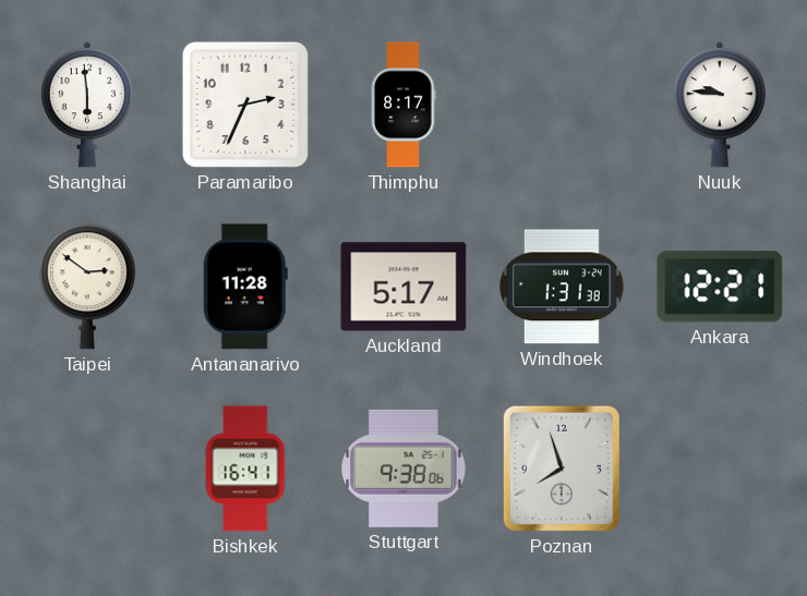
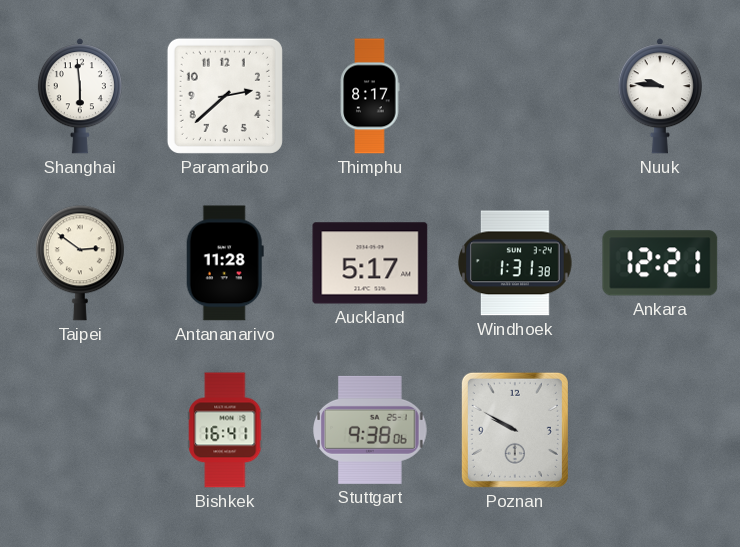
Paramaribo: 2:34 -> 2:38
Poznan: 7:57 -> 9:50
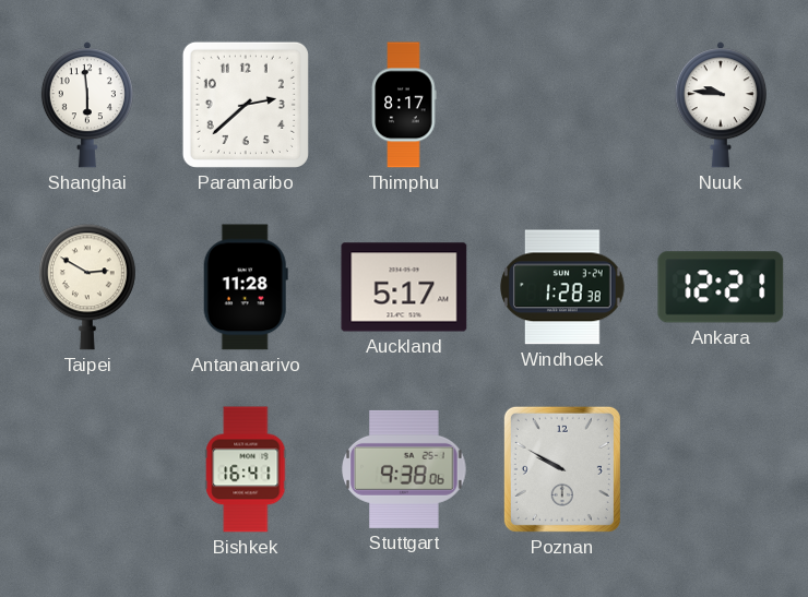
Taipei: 2:51 -> 2:50
Windhoek: 1:31 -> 1:28
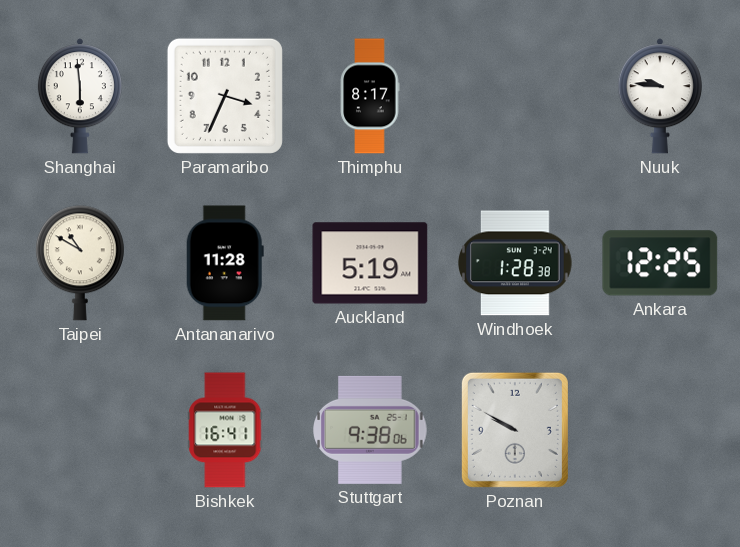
Paramaribo: 2:38 -> 3:34
Taipei: 2:50 -> 10:50
Auckland: 5:17 -> 5:19
Ankara: 12:21 -> 12:25
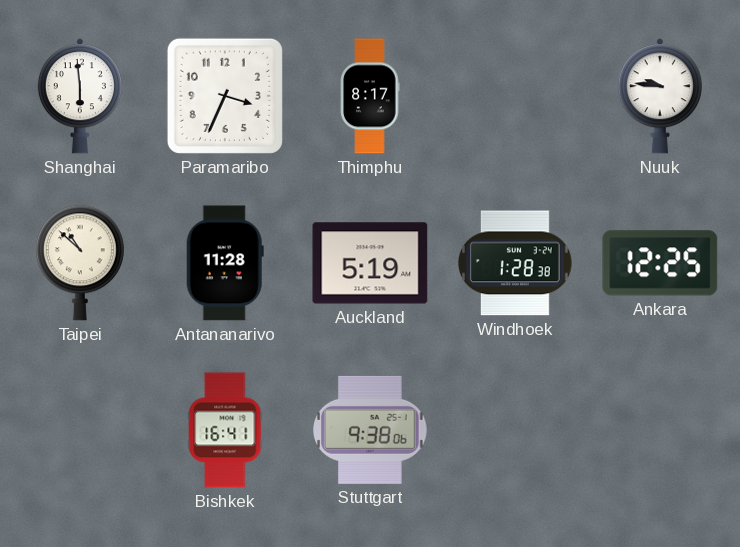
Taipei: 10:50 -> 10:52
Poznan: 9:50 -> none
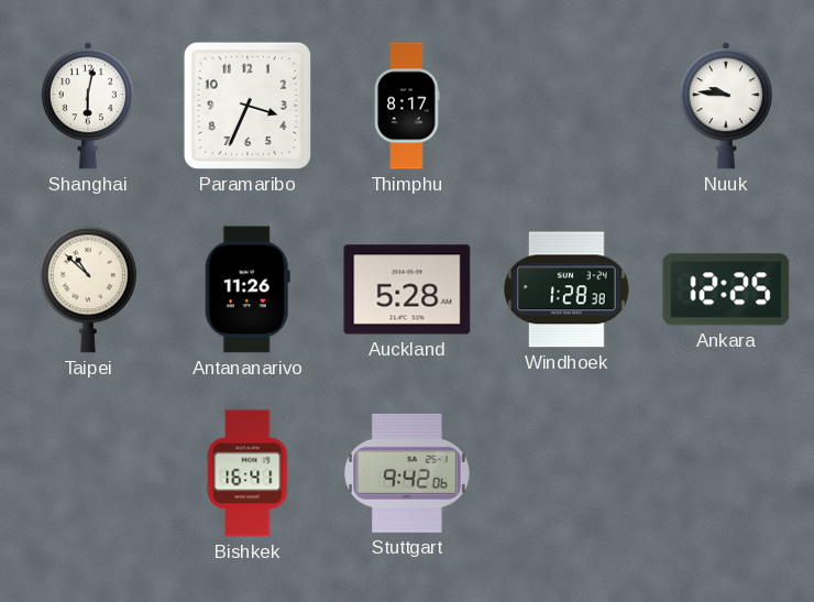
Shanghai: 5:59 -> 6:02
Antananarivo: 11:28 -> 11:26
Auckland: 5:19 -> 5:28
Stuttgart: 9:38 -> 9:42
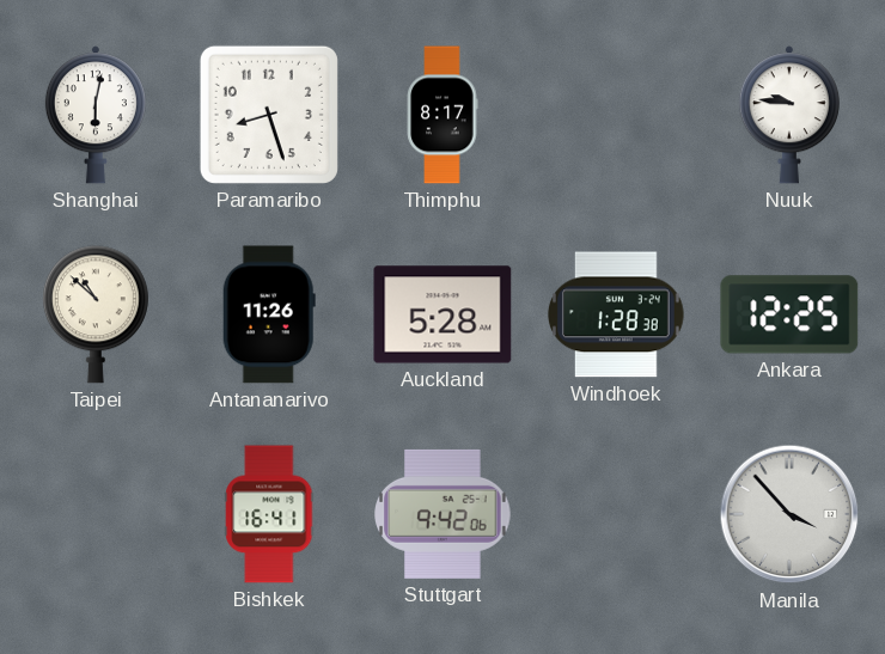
Paramaribo: 3:34 -> 8:27
Manila: none -> 3:53
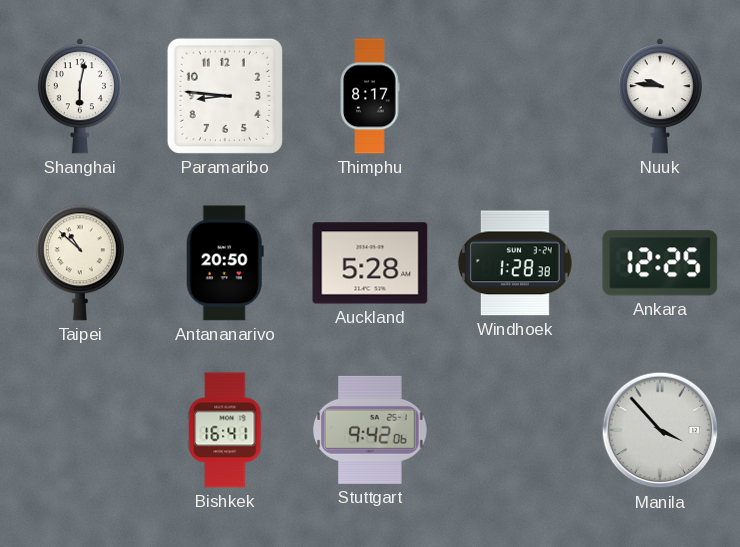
Paramaribo: 8:27 -> 8:46
Antananarivo: 11:26 -> 20:50
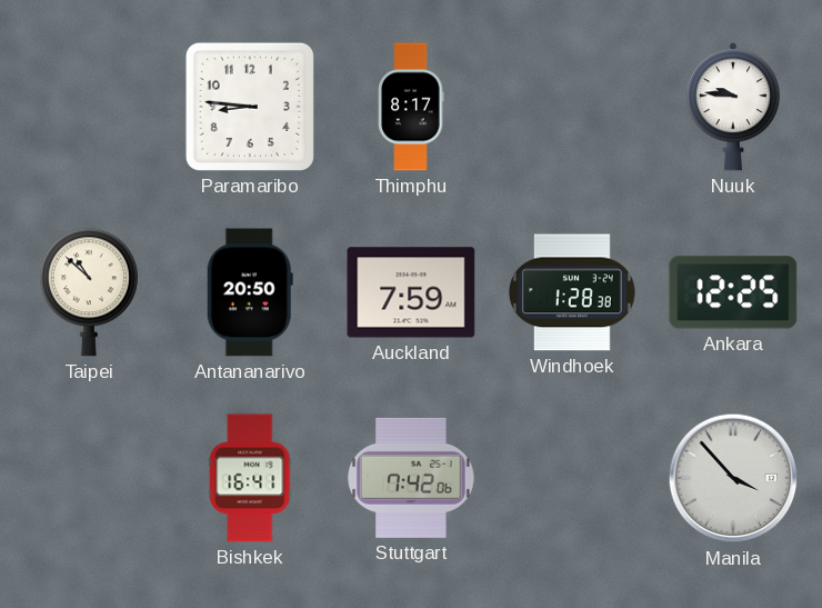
Shanghai: 6:02 -> none
Auckland: 5:28 -> 7:59
Stuttgart: 9:42 -> 7:42
